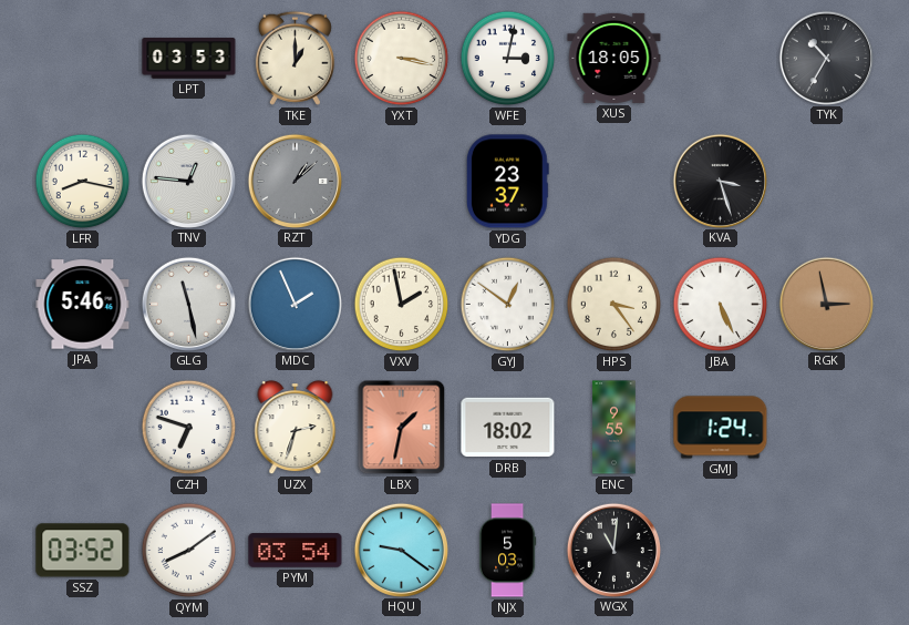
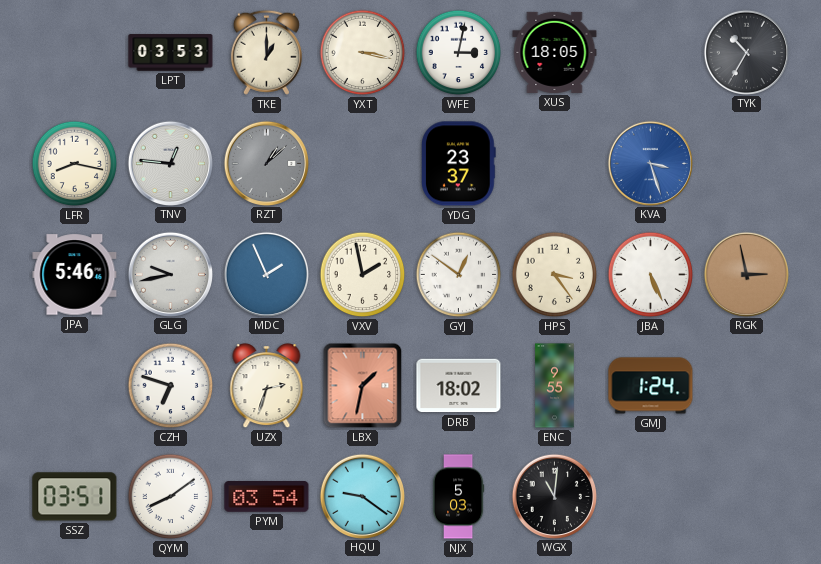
KVA dial: black -> blue
GLG: 11:28 -> 9:43
SSZ: 03:52 -> 03:51
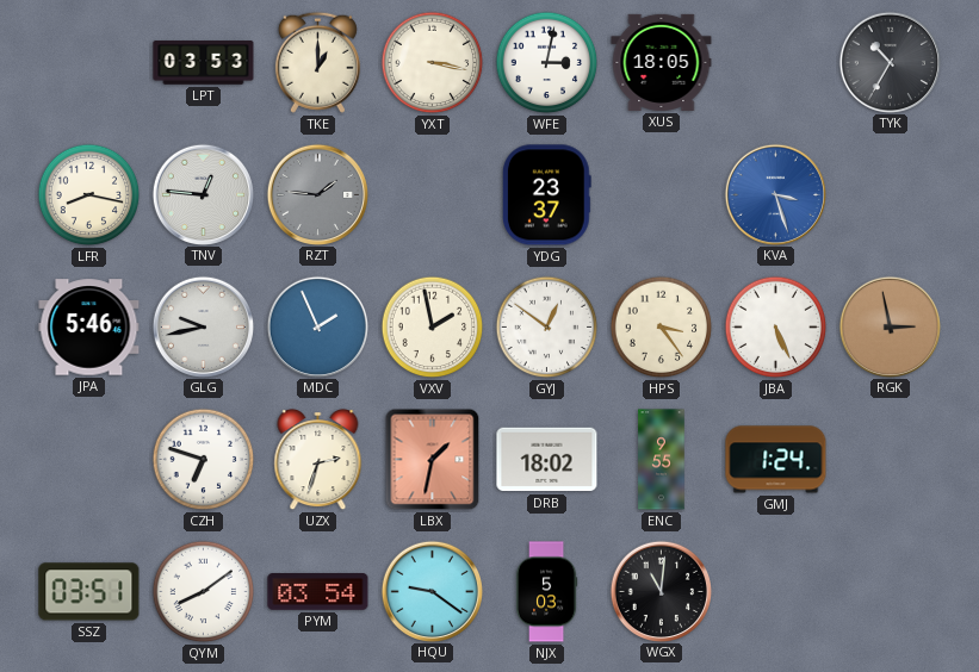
RZT: 1:08 -> 1:46
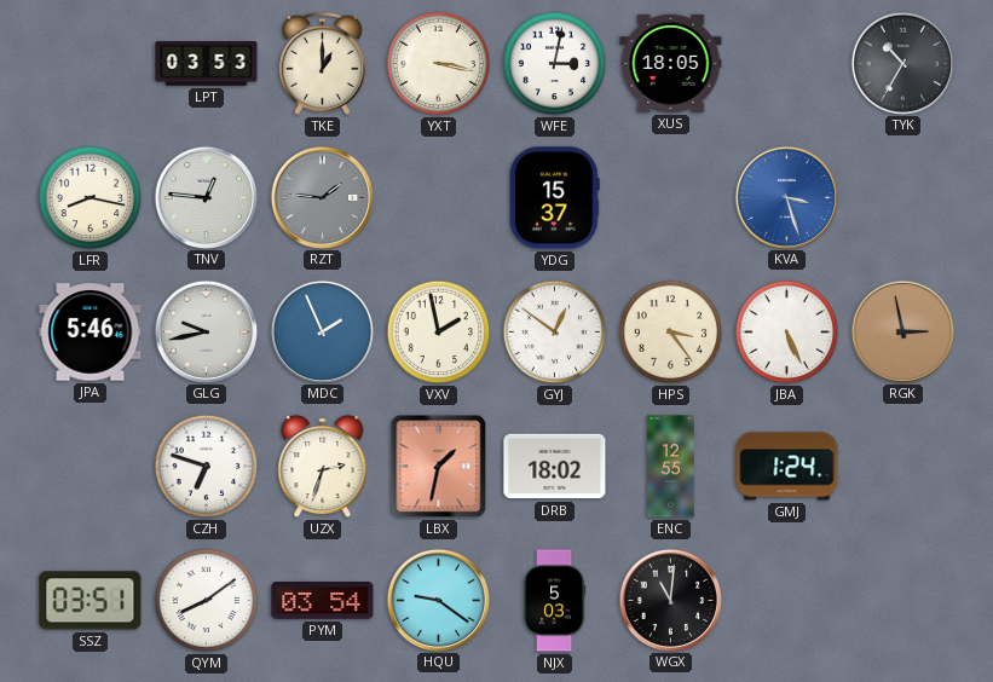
YDG: 23:37 -> 15:37
ENC: 9:55 -> 12:55
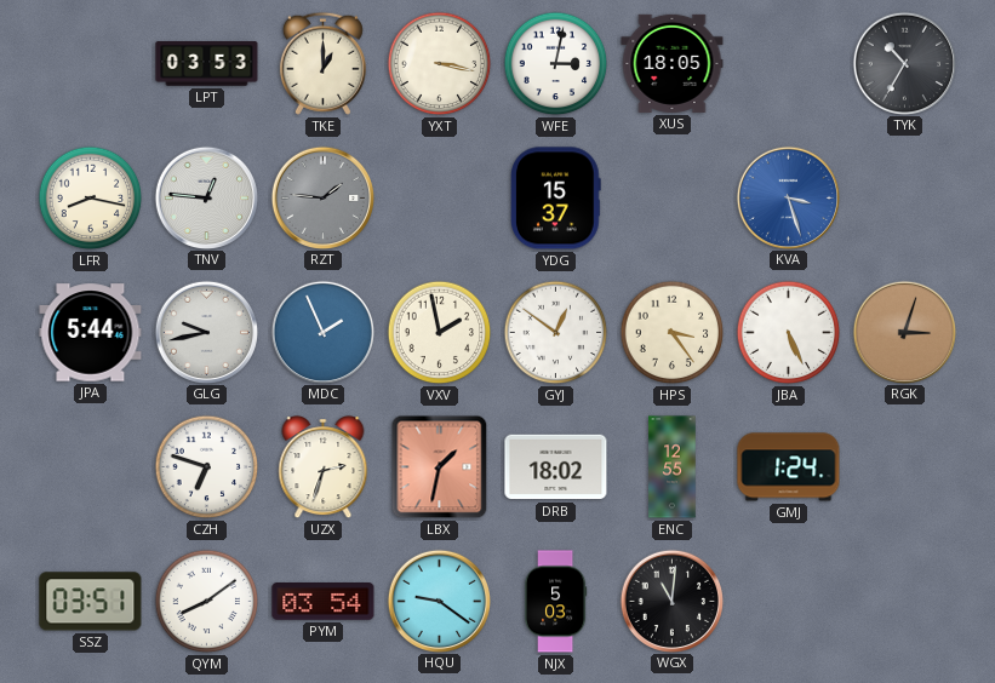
JPA: 5:46 -> 5:44
RGK: 2:58 -> 3:03
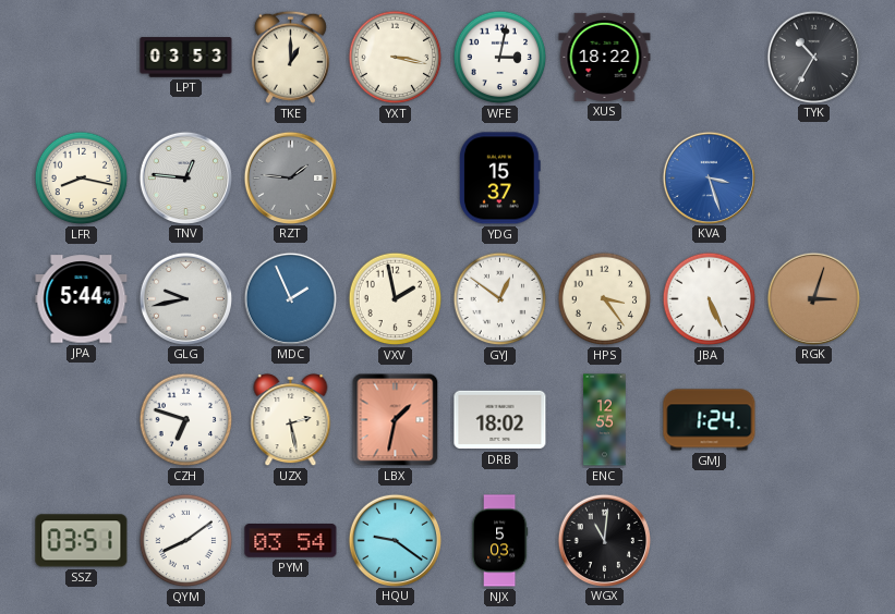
XUS: 18:05 -> 18:22
UZX: 2:33 -> 2:28
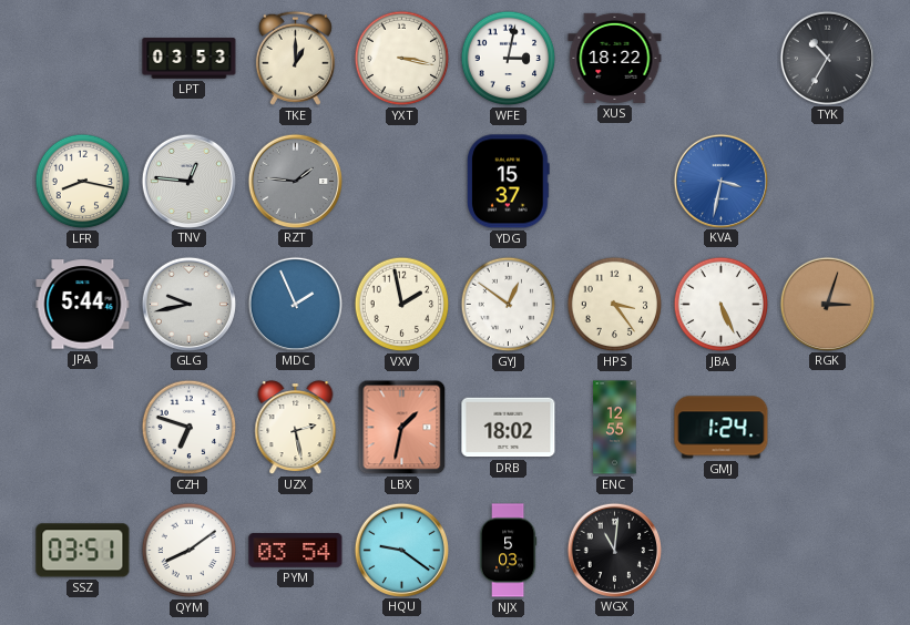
KVA: 3:27 -> 3:32
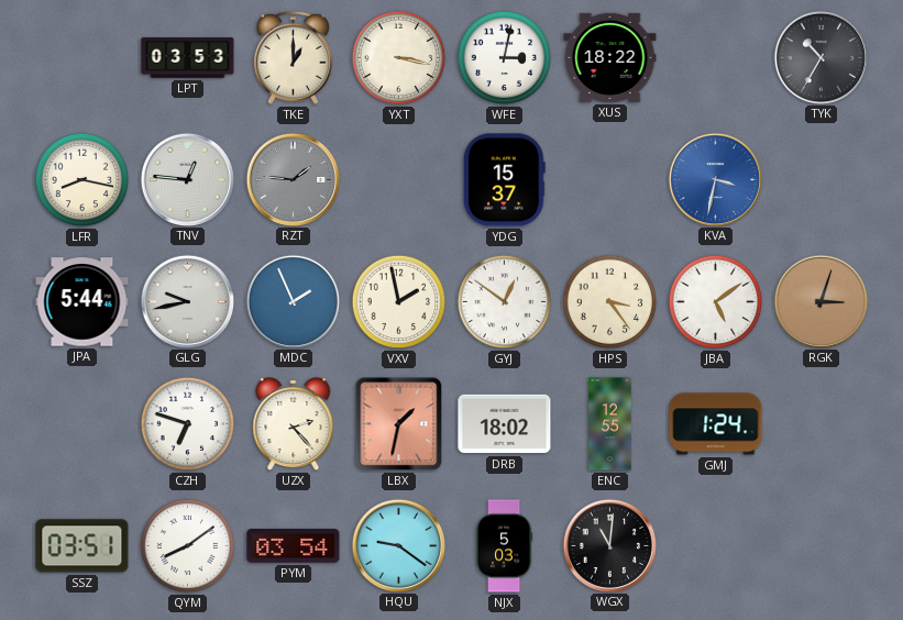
JBA: 5:26 -> 5:09
UZX: 2:28 -> 2:23
